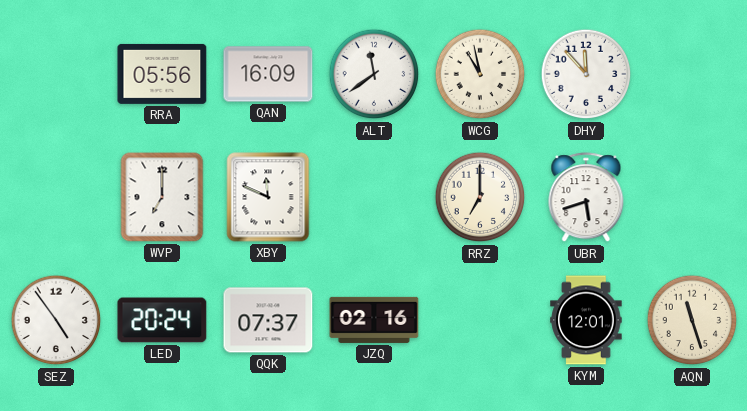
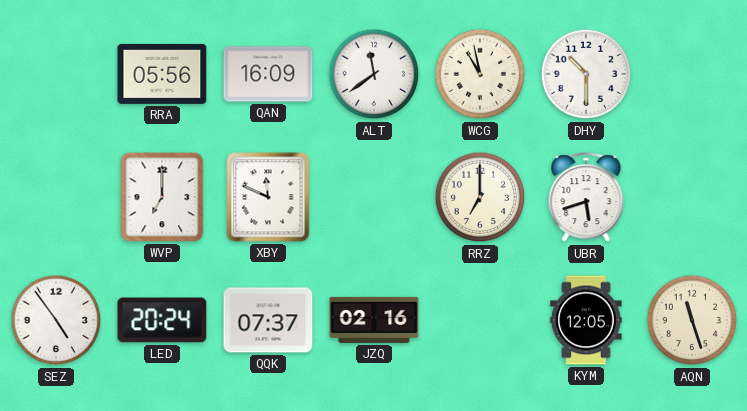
DHY: 11:53 -> 10:30
KYM: 12:01 -> 12:05
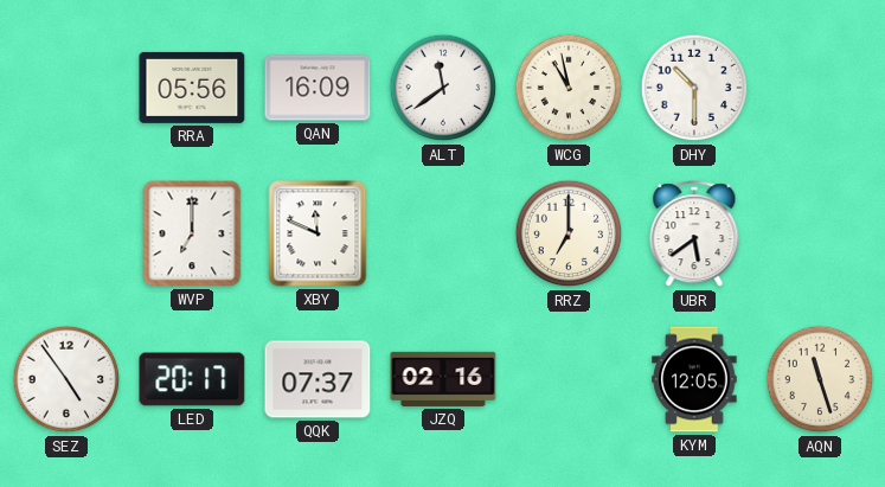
UBR: 5:42 -> 5:39
LED: 20:24 -> 20:17
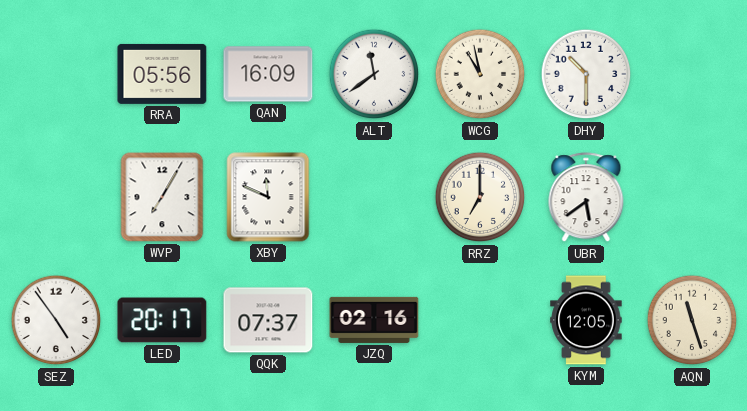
WVP: 7:00 -> 7:05
